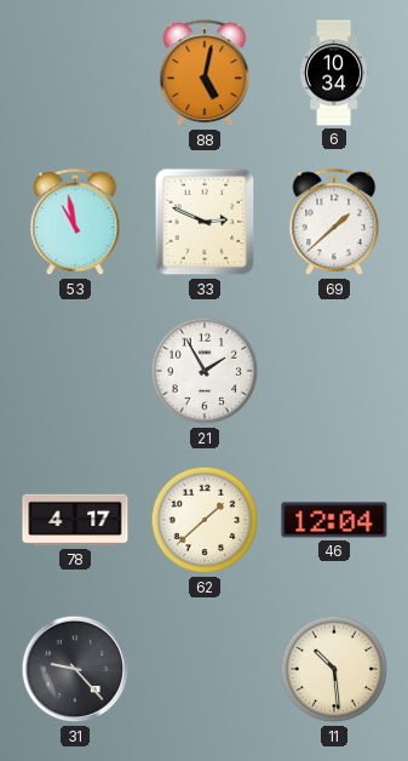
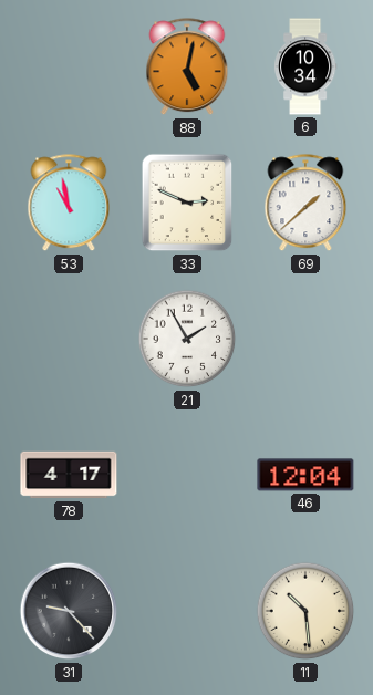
62: 1:38 -> none
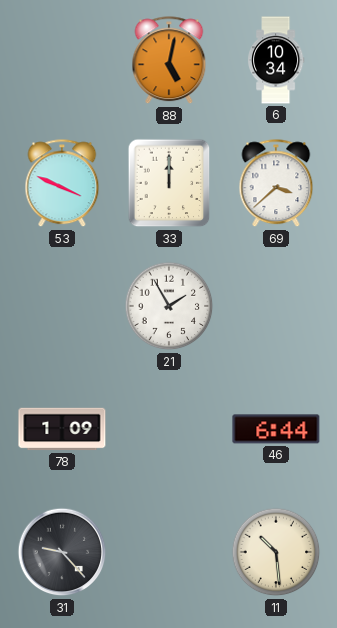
53: 10:58 -> 3:49
33: 2:49 -> 12:00
69: 1:38 -> 3:38
78: 4:17 -> 1:09
46: 12:04 -> 6:44
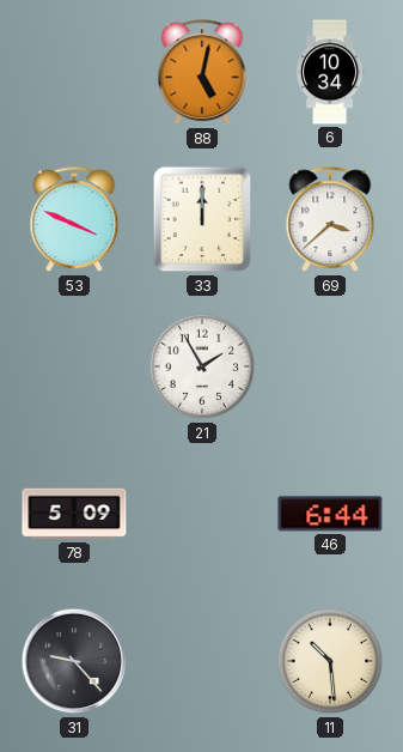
78: 1:09 -> 5:09
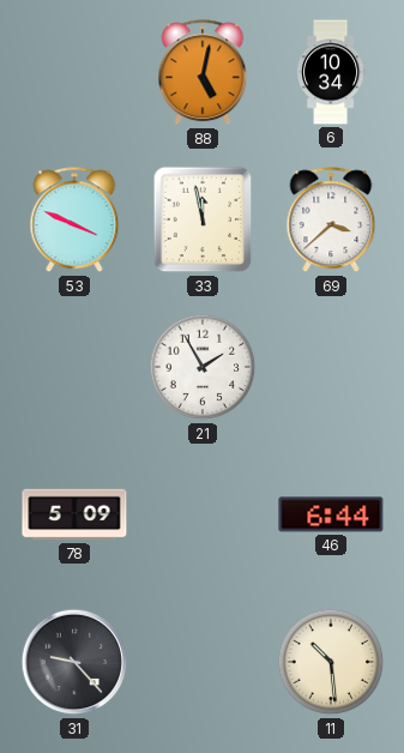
33: 12:00 -> 11:58
